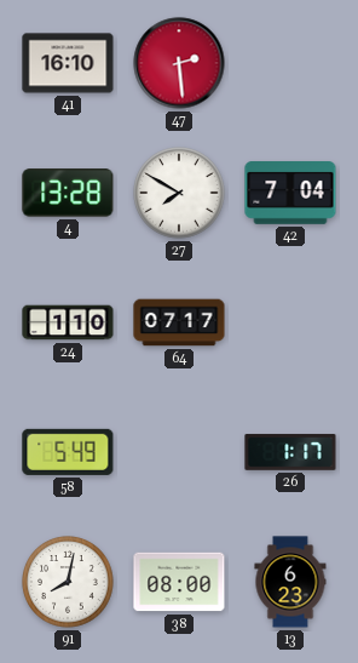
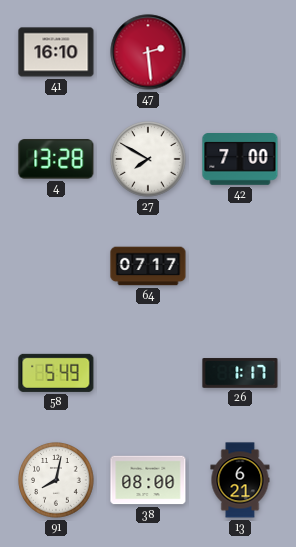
42: 7:04 -> 7:00
24: 1:10 -> none
13: 6:23 -> 6:21
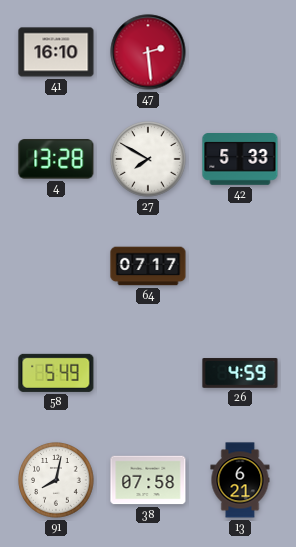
42: 7:00 -> 5:33
26: 1:17 -> 4:59
38: 08:00 -> 07:58
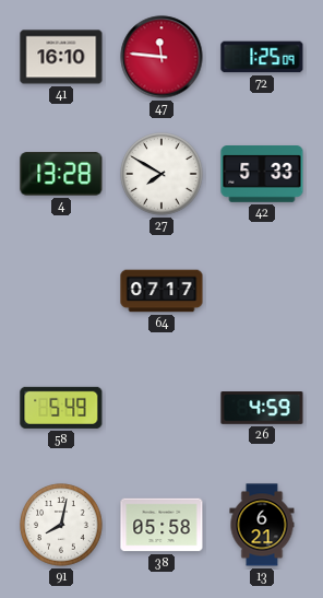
47: 2:29 -> 11:46
72: none -> 1:25
38: 07:58 -> 05:58
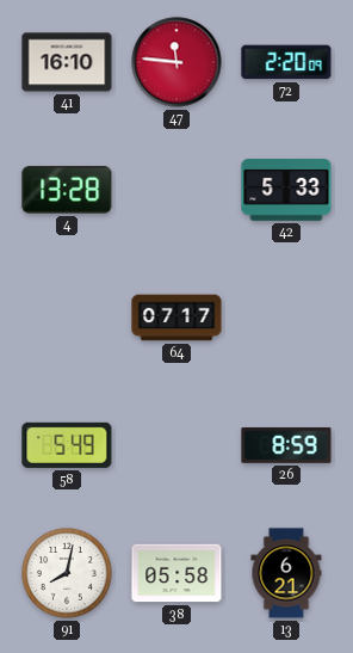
72: 1:25 -> 2:20
27: 7:50 -> none
26: 4:59 -> 8:59
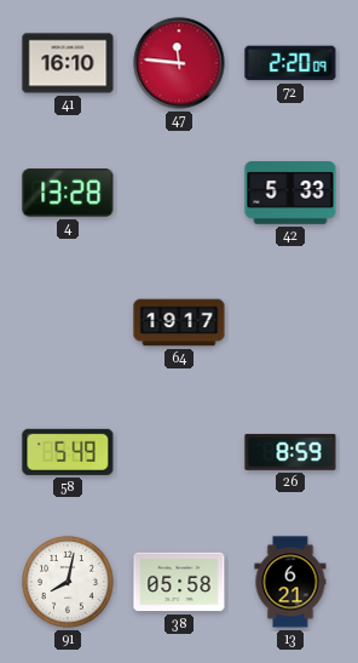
64: 07:17 -> 19:17
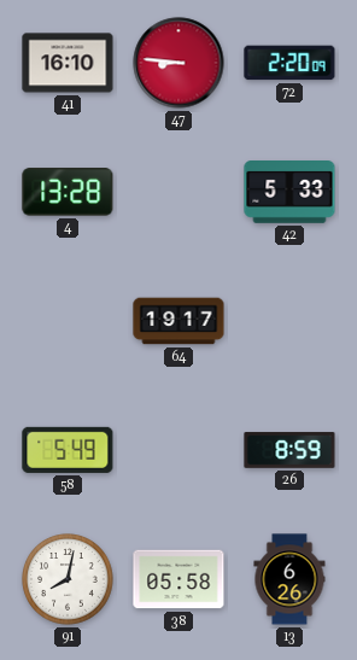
47: 11:46 -> 8:46
13: 6:21 -> 6:26
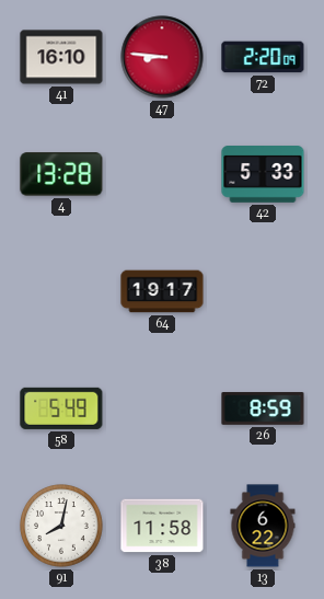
38: 05:58 -> 11:58
13: 6:26 -> 6:22
